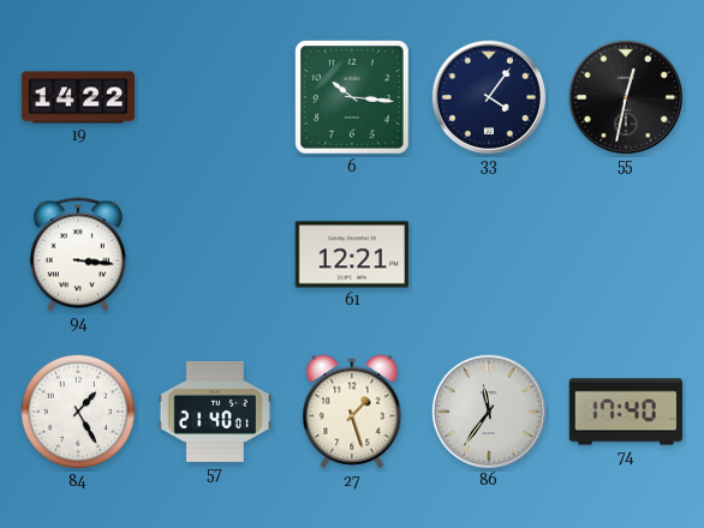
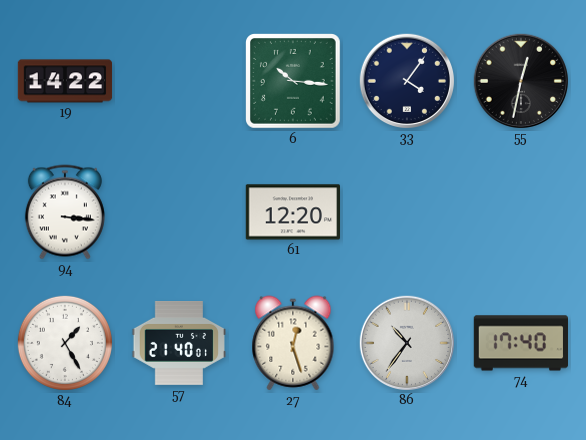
61: 12:21 -> 12:20
27: 1:27 -> 12:27
86: 11:36 -> 10:36
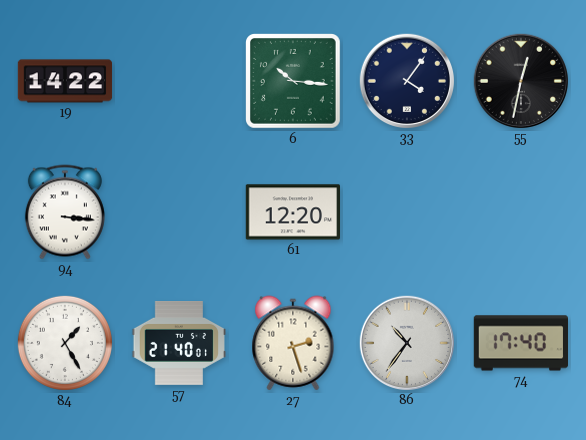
27: 12:27 -> 2:27
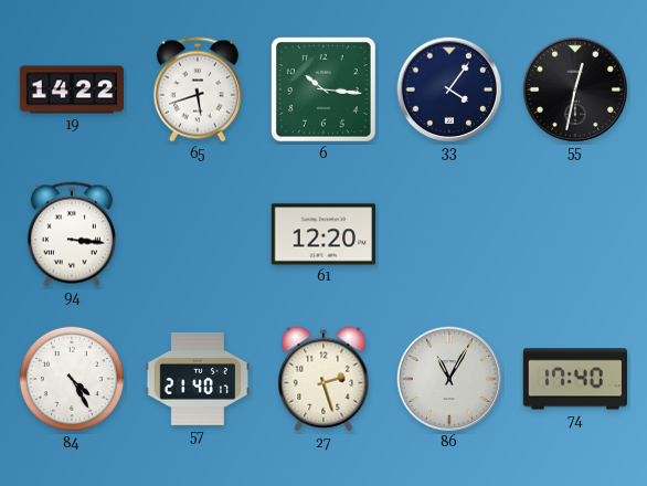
65: none -> 5:42
84: 1:25 -> 4:25
57: 21:40:01 -> 21:40:17
86: 10:36 -> 11:05
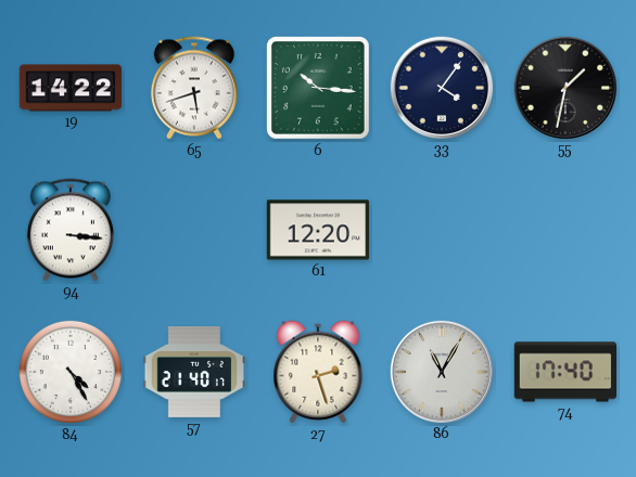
55: 12:32 -> 1:32
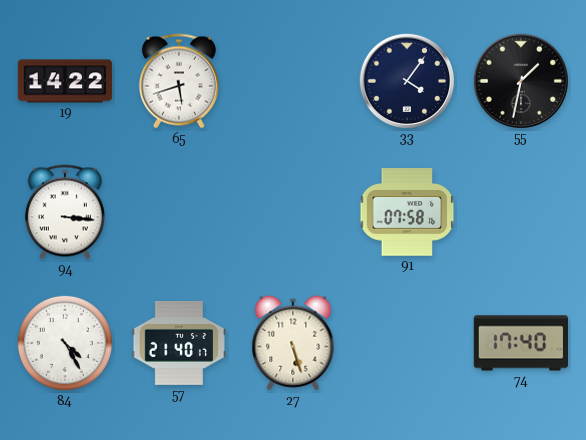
6: 10:16 -> none
61: 12:20 -> none
91: none -> 07:58
27: 2:27 -> 5:27
86: 11:05 -> none
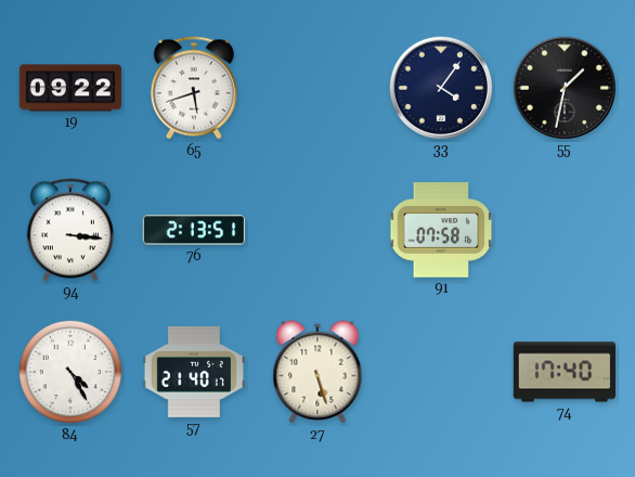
19: 14:22 -> 09:22
76: none -> 2:13
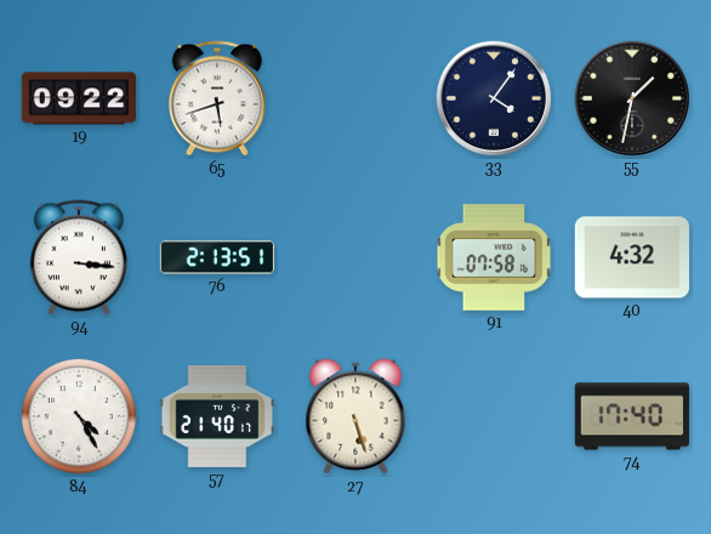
40: none -> 4:32
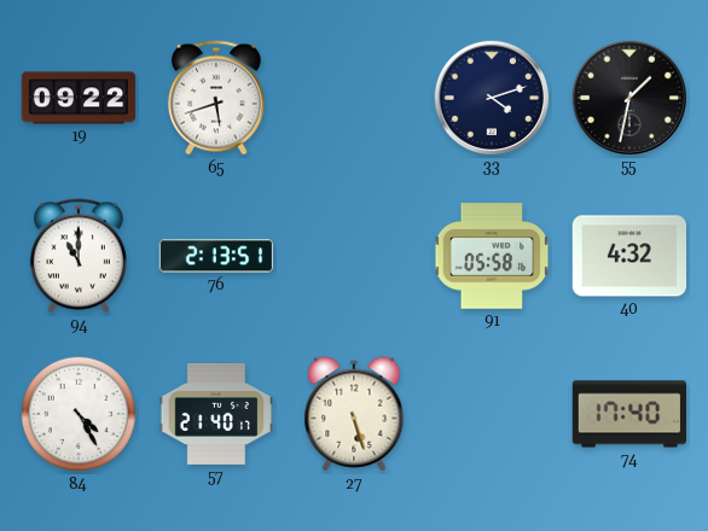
33: 4:06 -> 4:12
94: 3:16 -> 11:00
91: 07:58 -> 05:58
